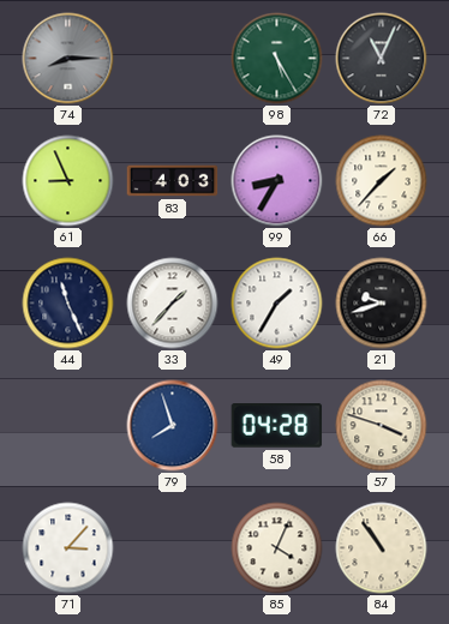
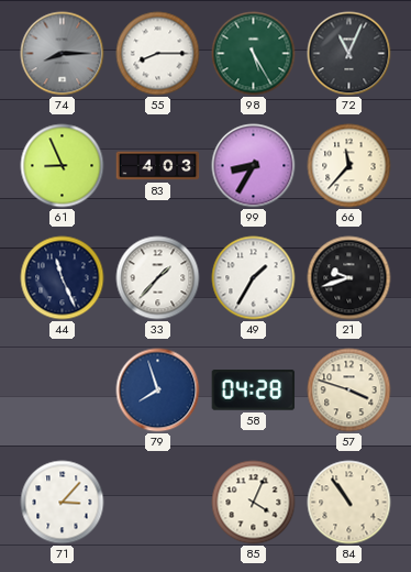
55: none -> 8:15
66: 1:37 -> 11:37
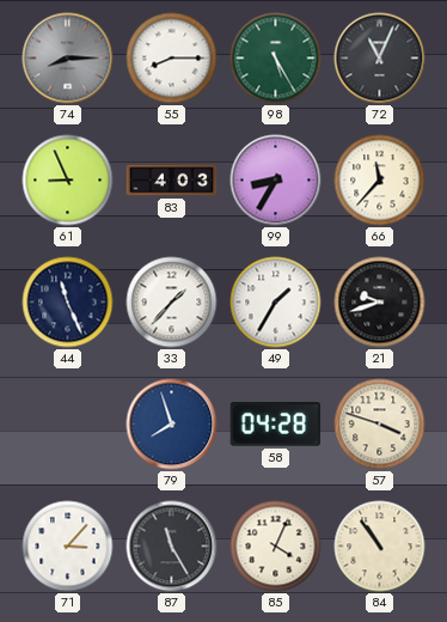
87: none -> 11:25
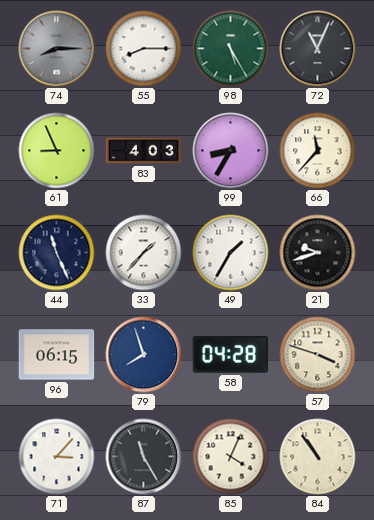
96: none -> 06:15
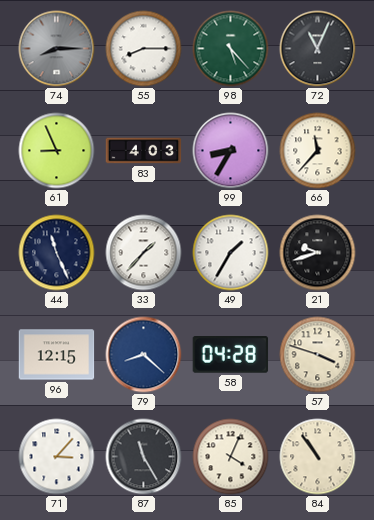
98: 5:25 -> 5:23
96: 06:15 -> 12:15
79: 7:57 -> 8:22
